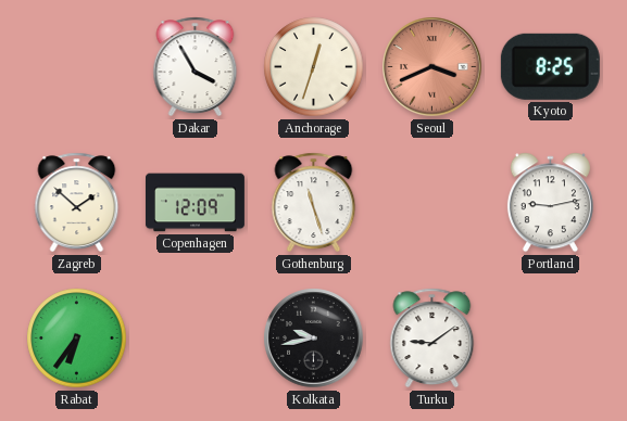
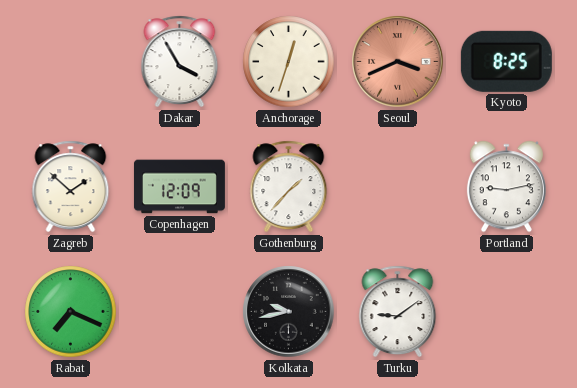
Gothenburg: 11:27 -> 1:37
Rabat: 6:36 -> 7:19
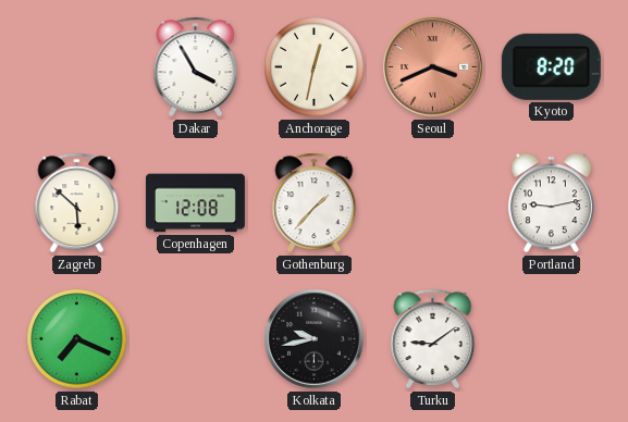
Anchorage: 12:33 -> 12:32
Kyoto: 8:25 -> 8:20
Zagreb: 1:52 -> 5:52
Copenhagen: 12:09 -> 12:08
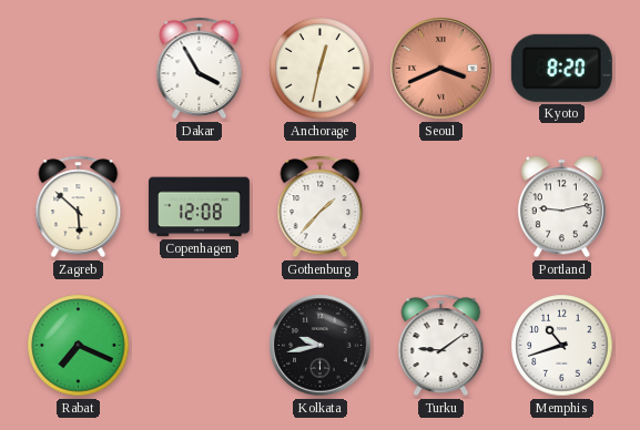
Memphis: none -> 10:42
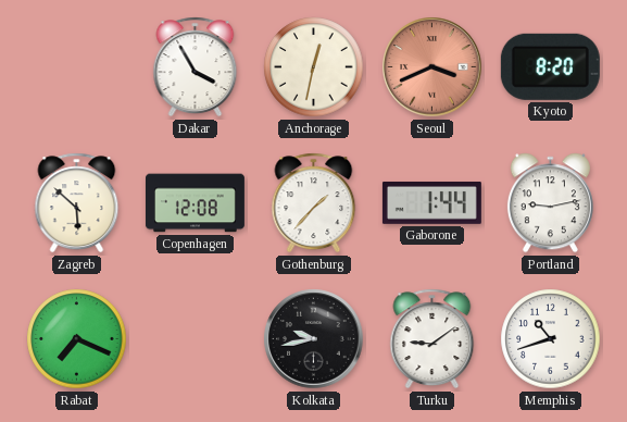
Gaborone: none -> 1:44
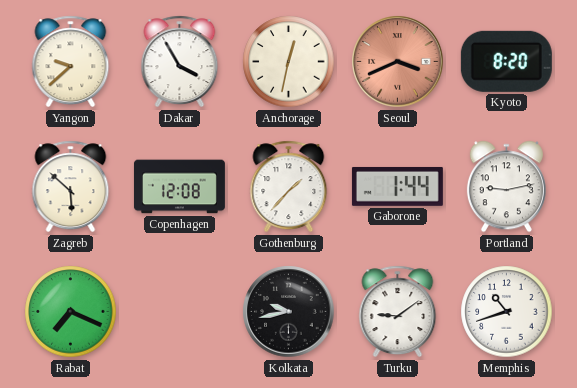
Yangon: none -> 9:38
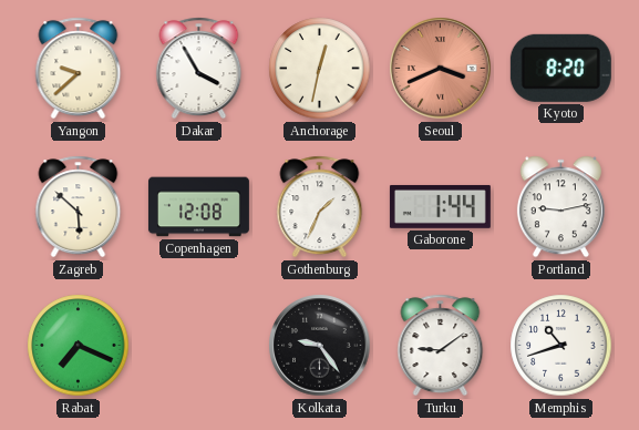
Gothenburg: 1:37 -> 1:34
Kolkata: 9:43 -> 9:24
